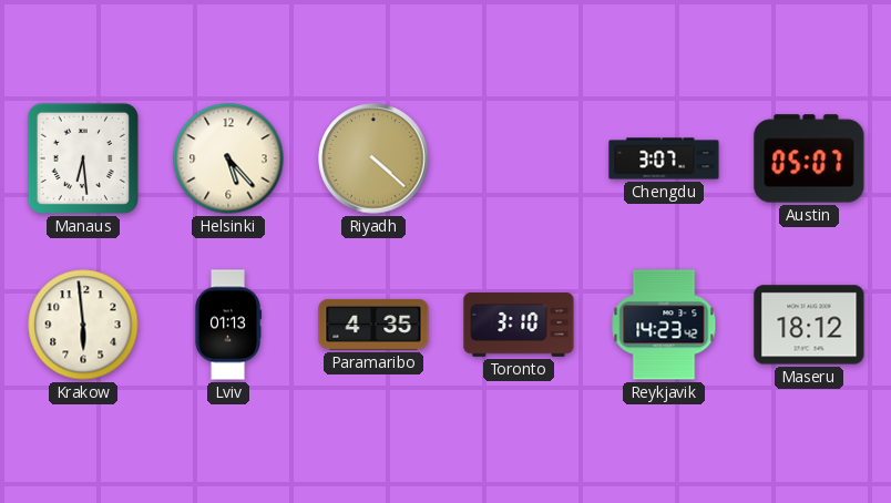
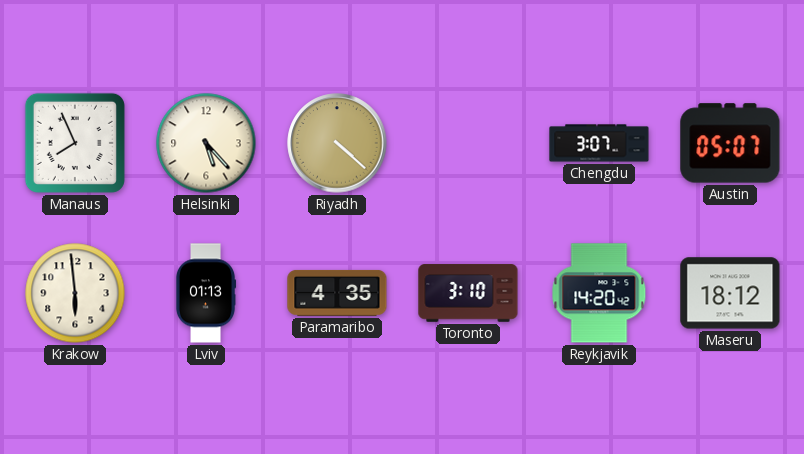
Manaus: 6:29 -> 7:56
Reykjavik: 14:23 -> 14:20
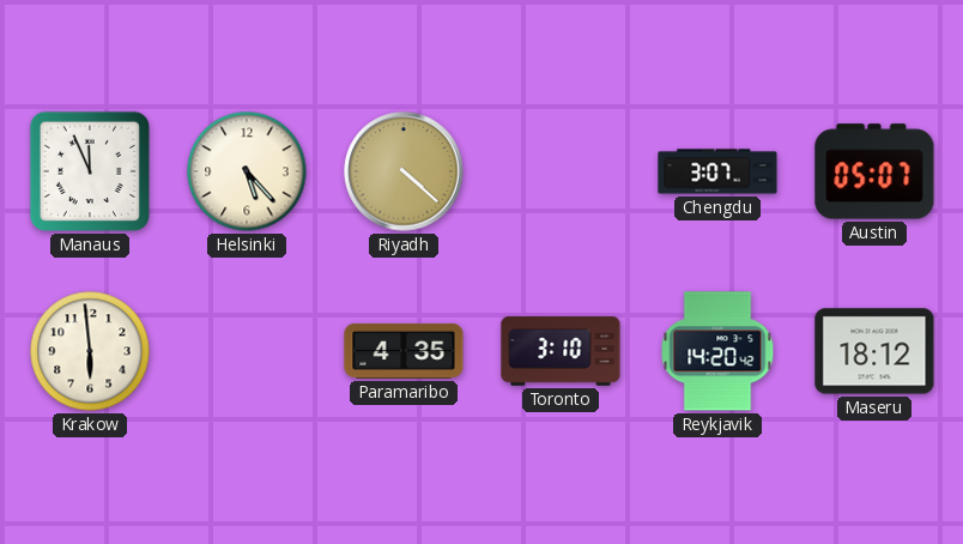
Manaus: 7:56 -> 11:56
Lviv: 01:13 -> none
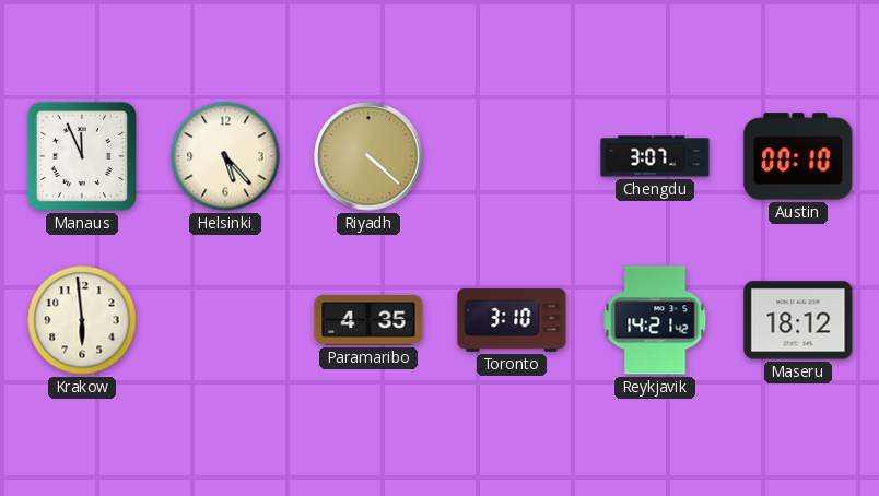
Austin: 05:07 -> 00:10
Reykjavik: 14:20 -> 14:21
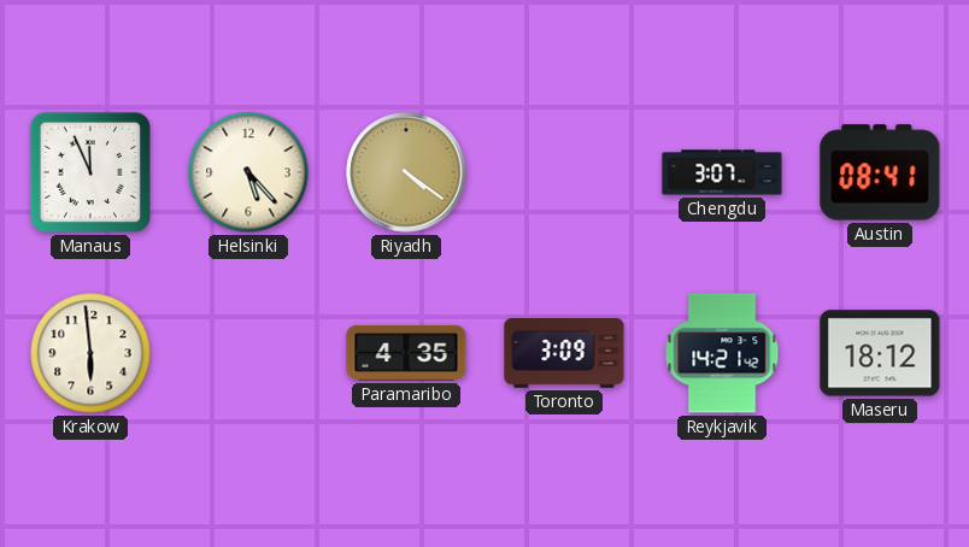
Riyadh: 4:22 -> 4:21
Austin: 00:10 -> 08:41
Toronto: 3:10 -> 3:09
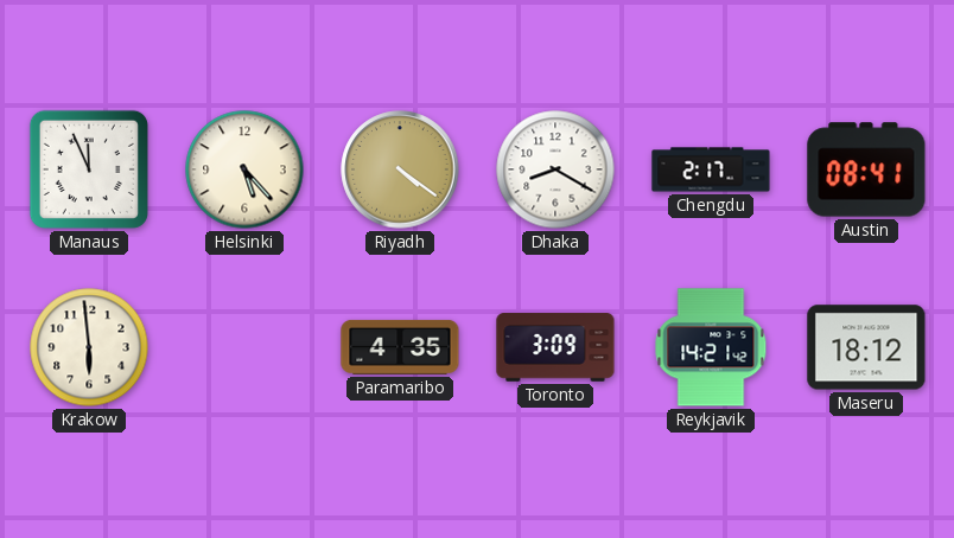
Dhaka: none -> 8:20
Chengdu: 3:07 -> 2:17
